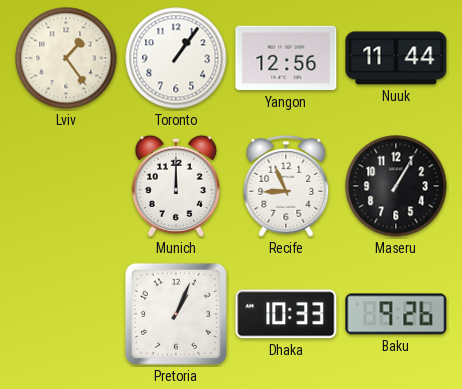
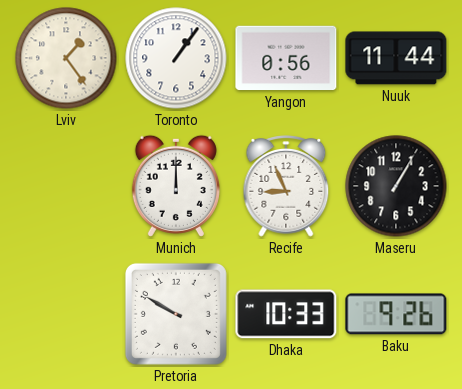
Yangon: 12:56 -> 0:56
Pretoria: 1:04 -> 9:50
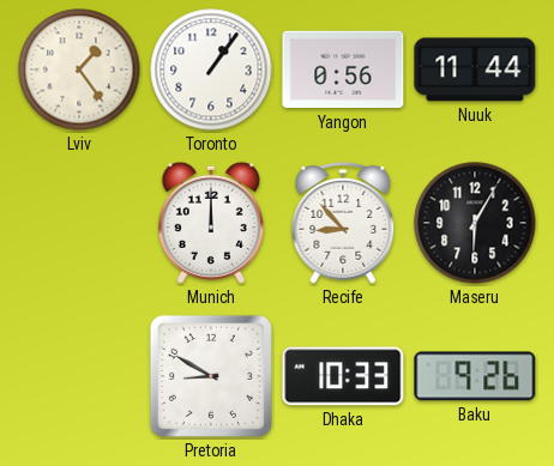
Recife: 8:56 -> 8:53
Maseru: 1:05 -> 6:05
Pretoria: 9:50 -> 8:50
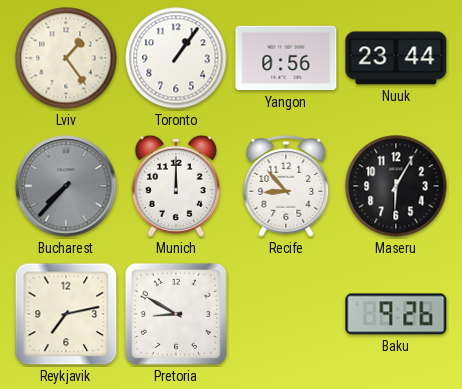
Nuuk: 11:44 -> 23:44
Bucharest: none -> 7:37
Reykjavik: none -> 7:13
Dhaka: 10:33 -> none
